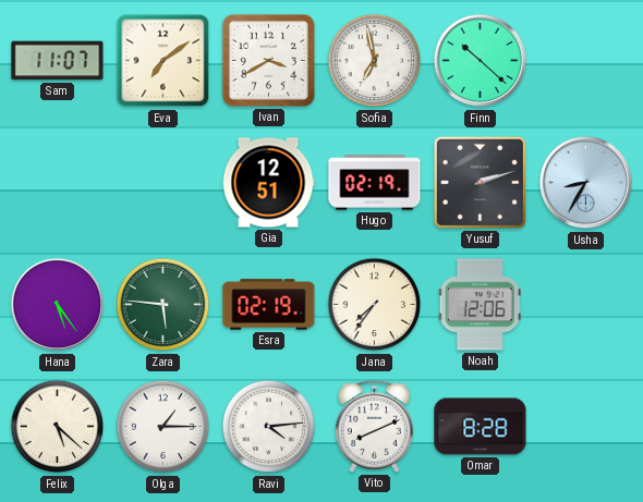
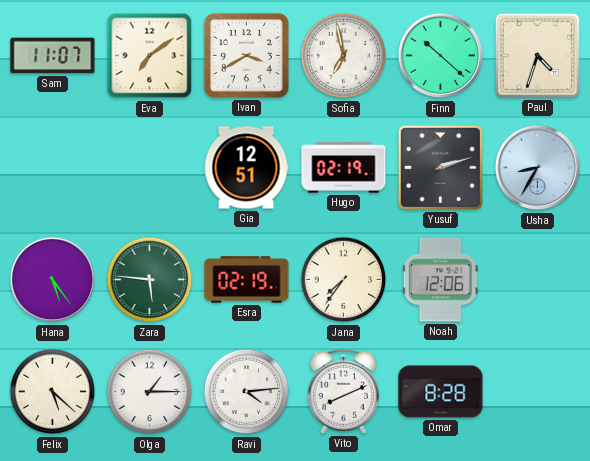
Paul: none -> 4:33
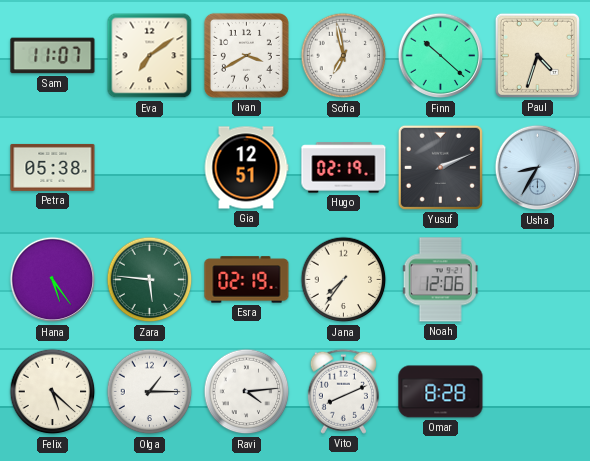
Petra: none -> 05:38
Yusuf: 2:12 -> 2:11
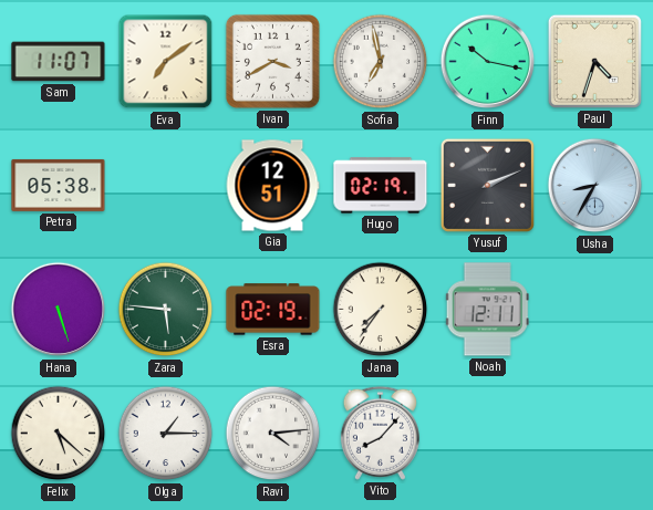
Finn: 10:22 -> 10:17
Hana: 5:24 -> 5:27
Noah: 12:06 -> 12:11
Vito: 8:11 -> 8:07
Omar: 8:28 -> none
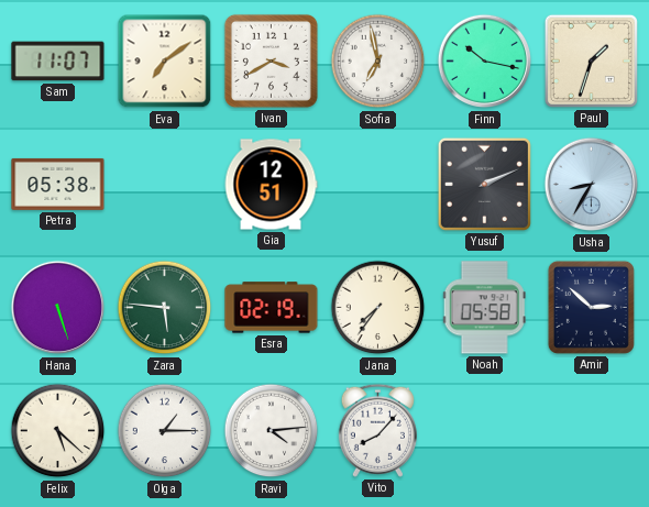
Paul: 4:33 -> 1:33
Hugo: 02:19 -> none
Noah: 12:11 -> 05:58
Amir: none -> 2:52
